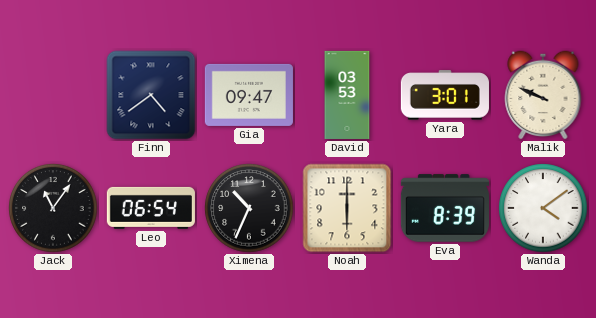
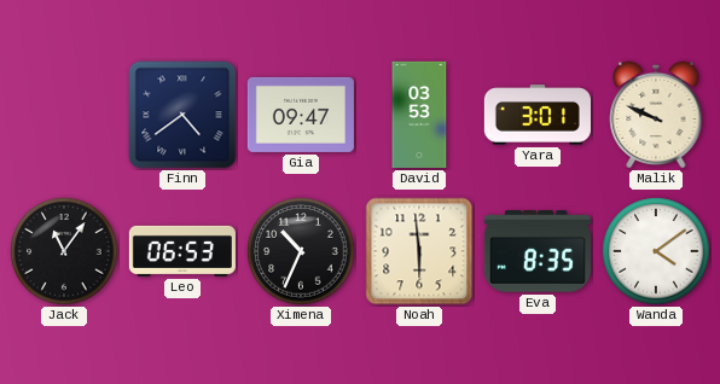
Leo: 06:54 -> 06:53
Noah: 6:00 -> 5:59
Eva: 8:39 -> 8:35
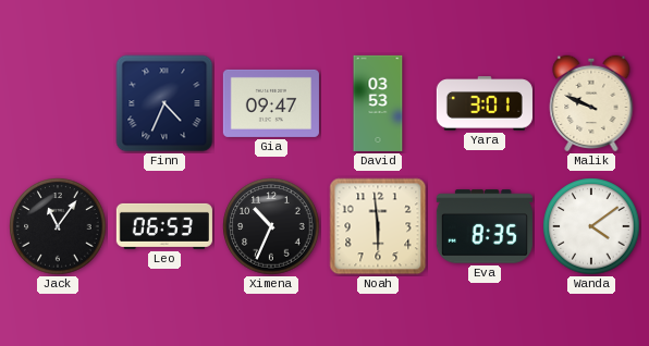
Finn: 4:39 -> 4:34
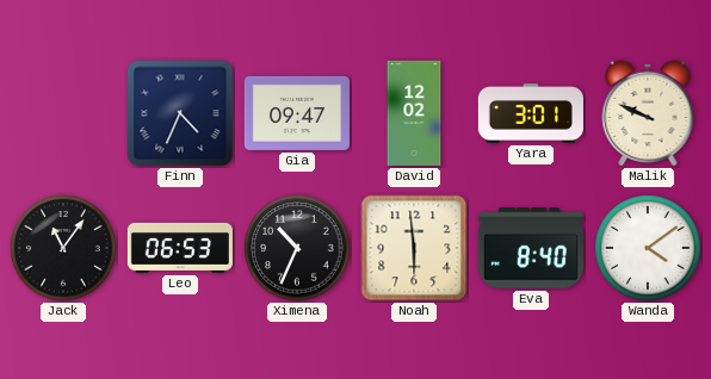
David: 03:53 -> 12:02
Eva: 8:35 -> 8:40
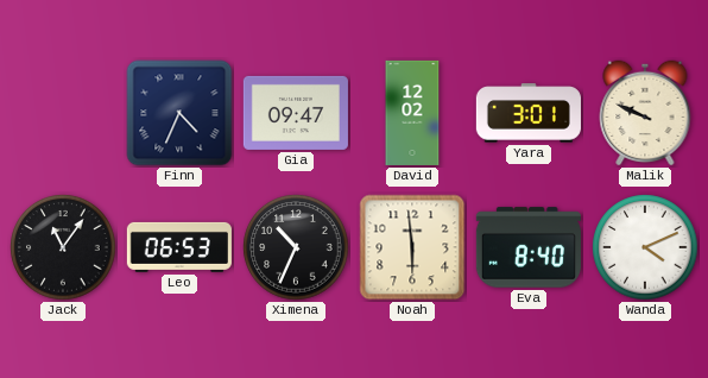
Wanda: 4:09 -> 4:11
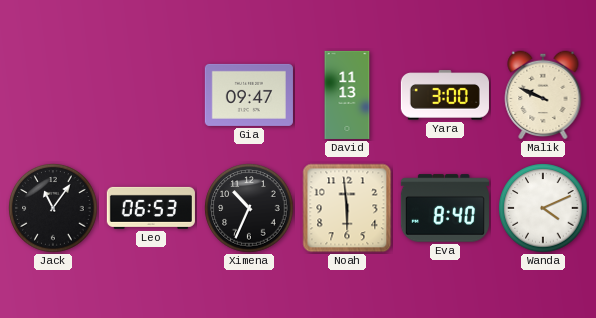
Finn: 4:34 -> none
David: 12:02 -> 11:13
Yara: 3:01 -> 3:00
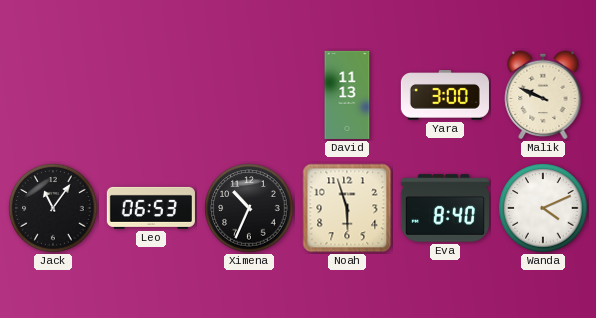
Gia: 09:47 -> none
Noah: 5:59 -> 5:57
